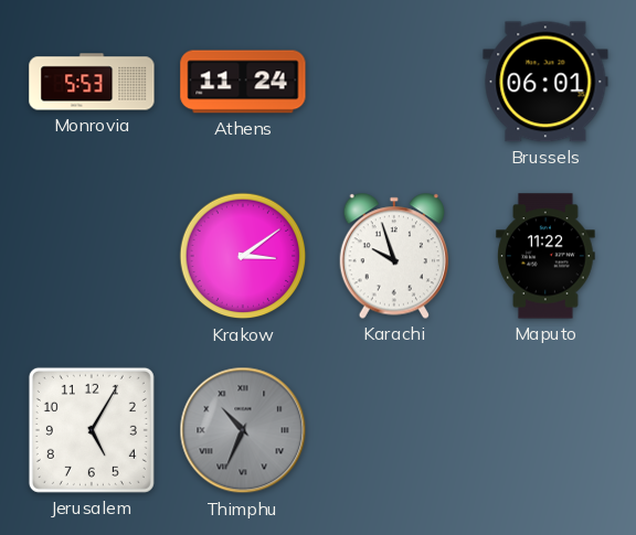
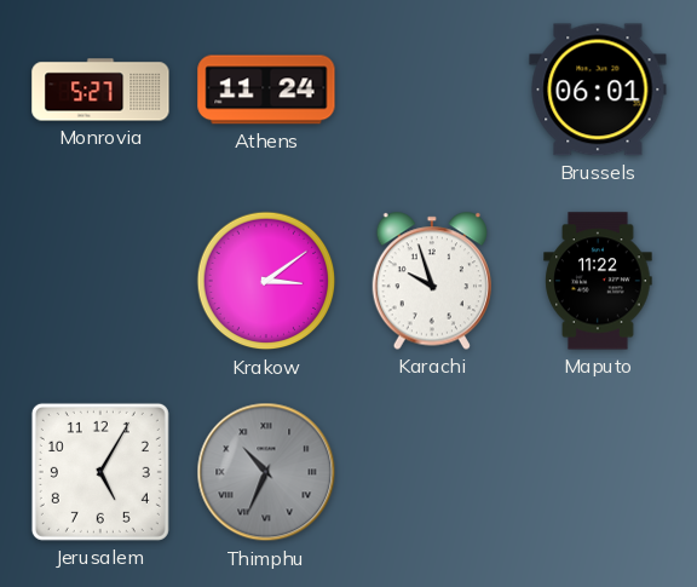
Monrovia: 5:53 -> 5:27
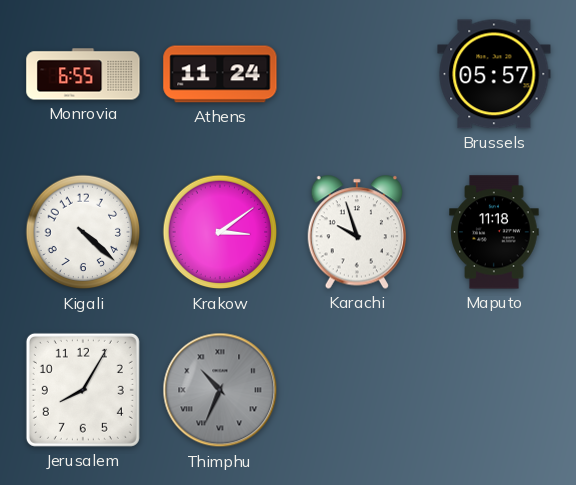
Monrovia: 5:27 -> 6:55
Brussels: 06:01 -> 05:57
Kigali: none -> 4:22
Maputo: 11:22 -> 11:18
Jerusalem: 5:05 -> 8:05
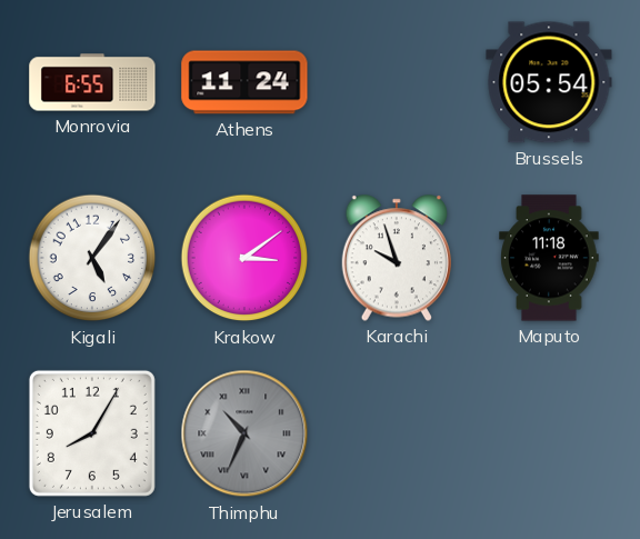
Brussels: 05:57 -> 05:54
Kigali: 4:22 -> 5:06
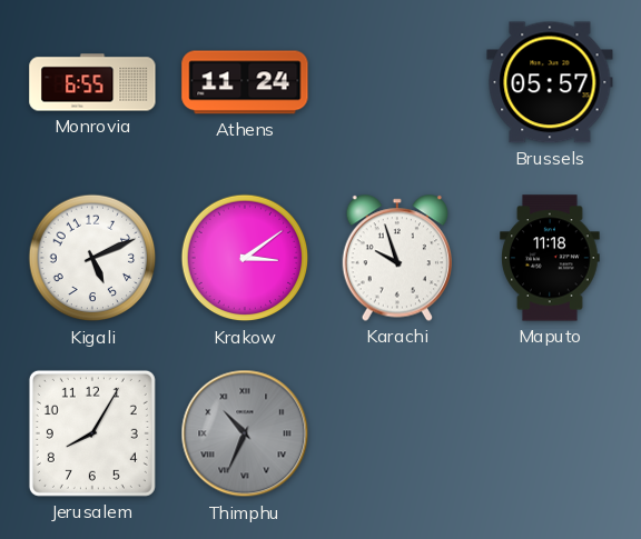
Brussels: 05:54 -> 05:57
Kigali: 5:06 -> 5:11
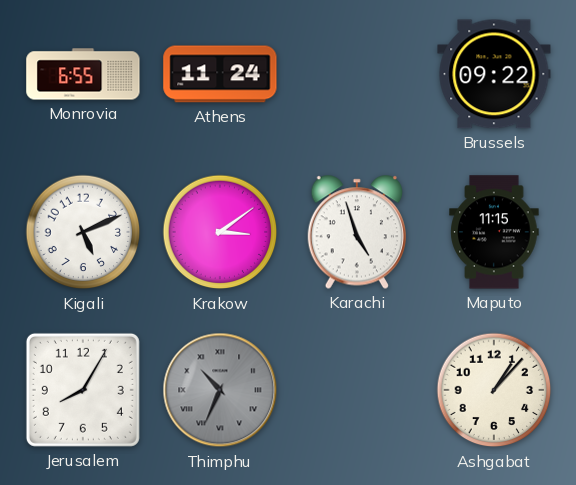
Brussels: 05:57 -> 09:22
Karachi: 9:57 -> 4:57
Maputo: 11:18 -> 11:15
Ashgabat: none -> 1:07
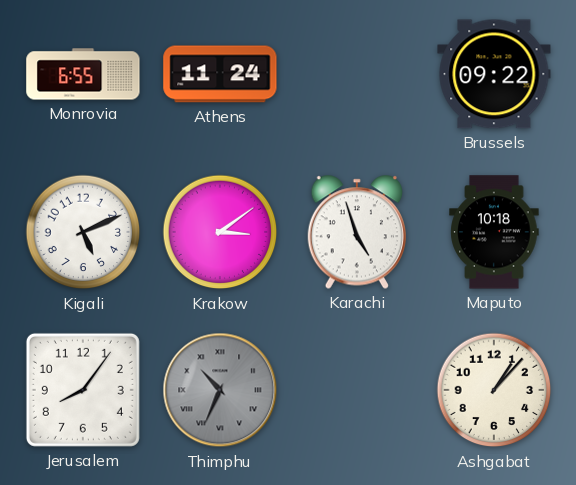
Maputo: 11:15 -> 10:18
Jerusalem: 8:05 -> 8:06
